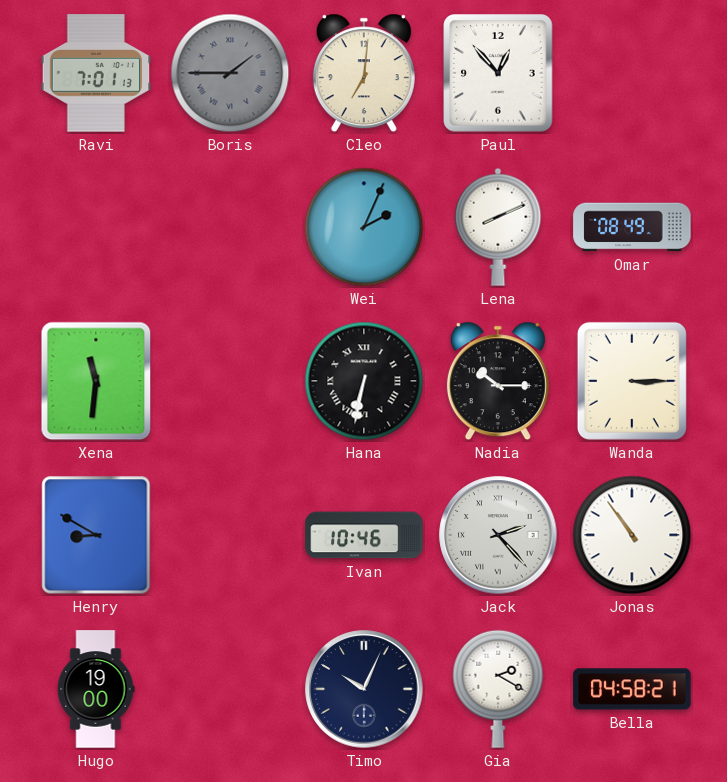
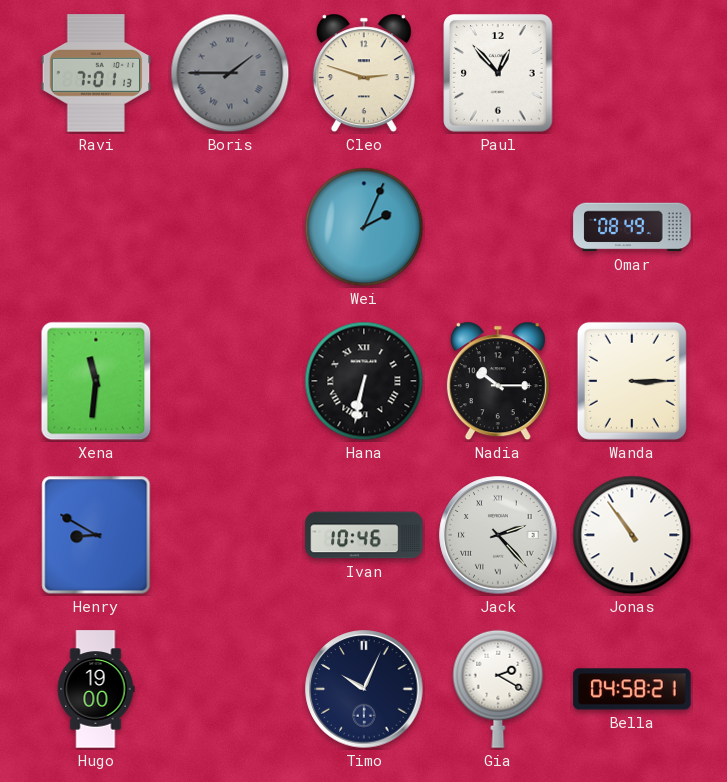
Cleo: 7:01 -> 2:48
Lena: 8:11 -> none
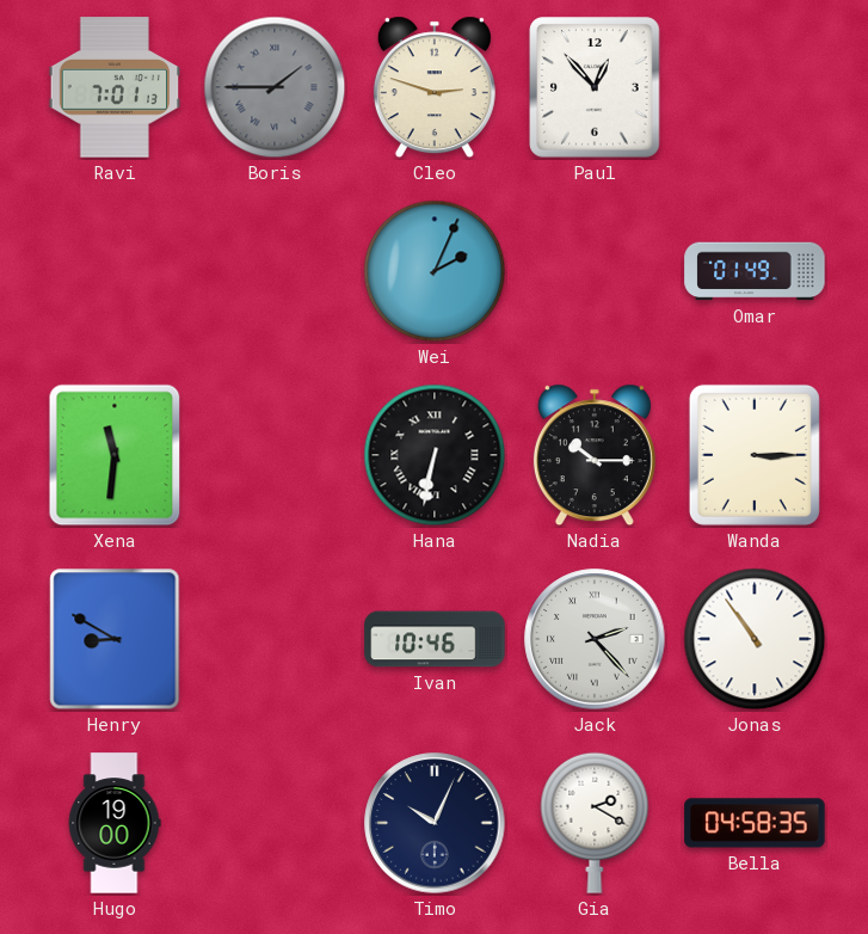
Omar: 08:49 -> 01:49
Bella: 04:58:21 -> 04:58:35
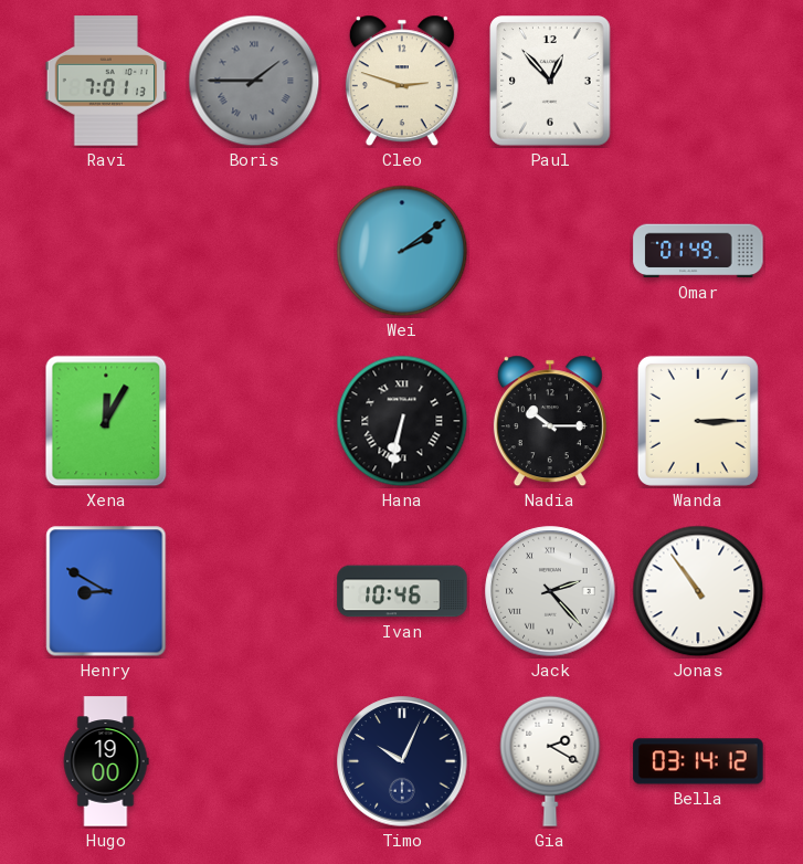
Wei: 2:04 -> 2:09
Xena: 11:31 -> 12:05
Bella: 04:58 -> 03:14
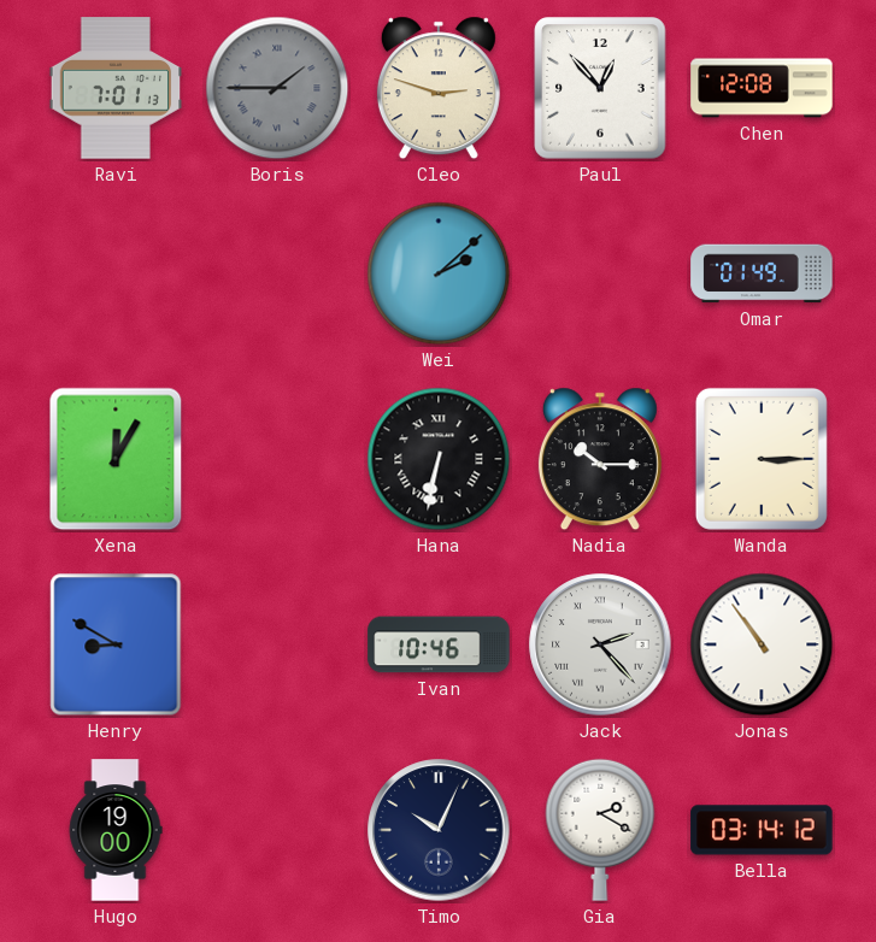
Chen: none -> 12:08
Wei: 2:09 -> 2:08
